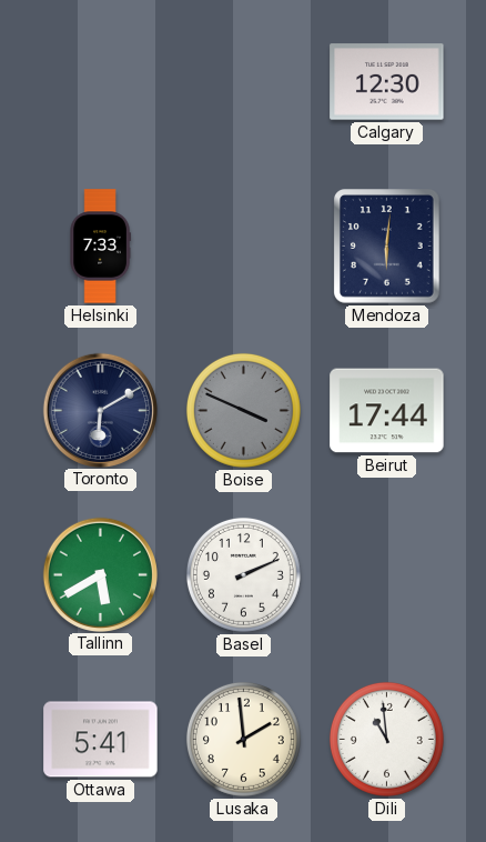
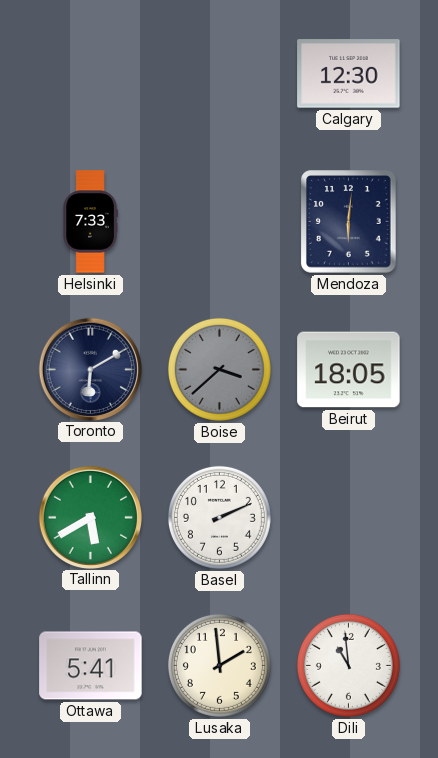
Boise: 3:49 -> 3:38
Beirut: 17:44 -> 18:05
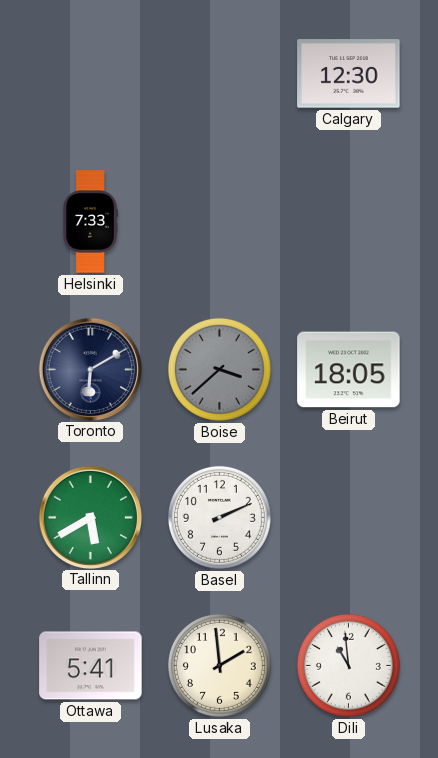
Mendoza: 6:01 -> none
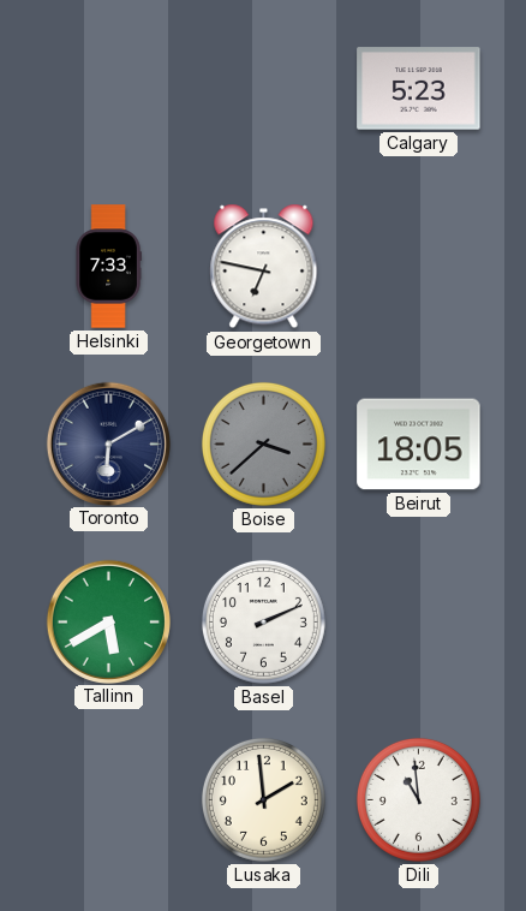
Calgary: 12:30 -> 5:23
Georgetown: none -> 6:47
Ottawa: 5:41 -> none
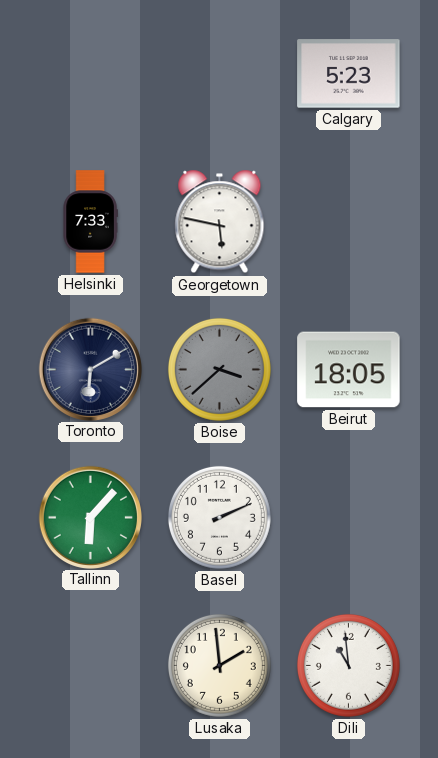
Georgetown: 6:47 -> 5:47
Tallinn: 5:40 -> 6:07
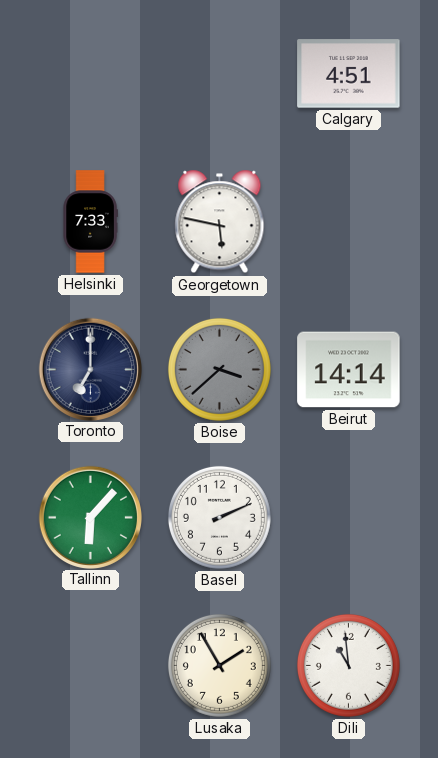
Calgary: 5:23 -> 4:51
Toronto: 6:10 -> 7:00
Beirut: 18:05 -> 14:14
Lusaka: 1:59 -> 1:55
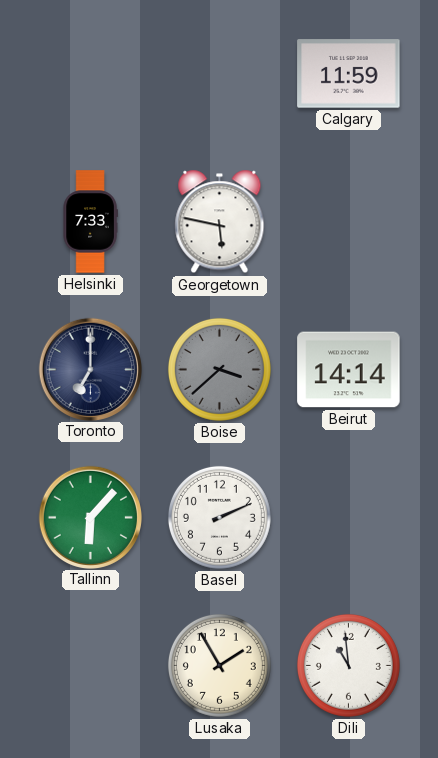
Calgary: 4:51 -> 11:59
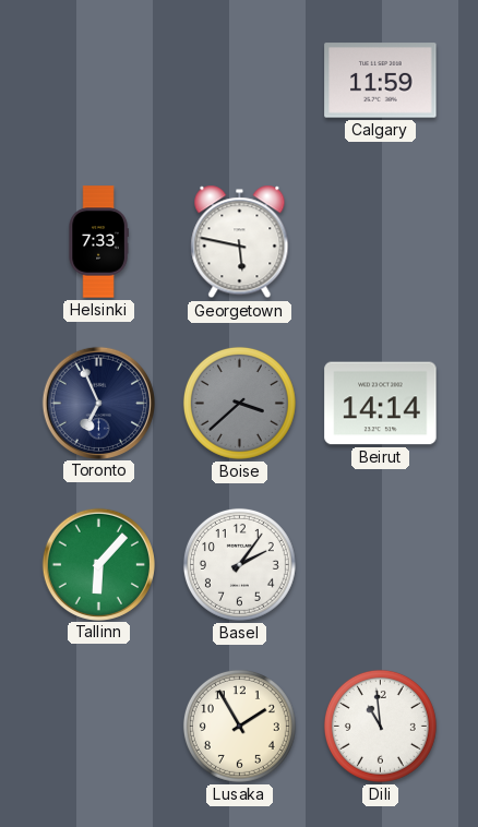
Toronto: 7:00 -> 6:56
Basel: 2:11 -> 2:06
